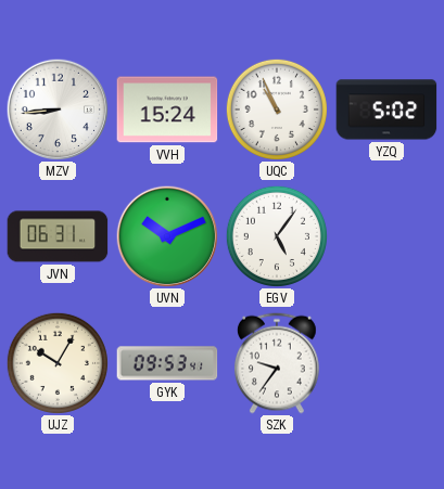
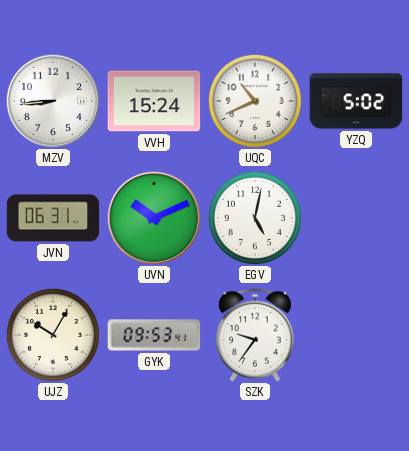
UQC: 10:56 -> 10:41
EGV: 5:06 -> 5:02
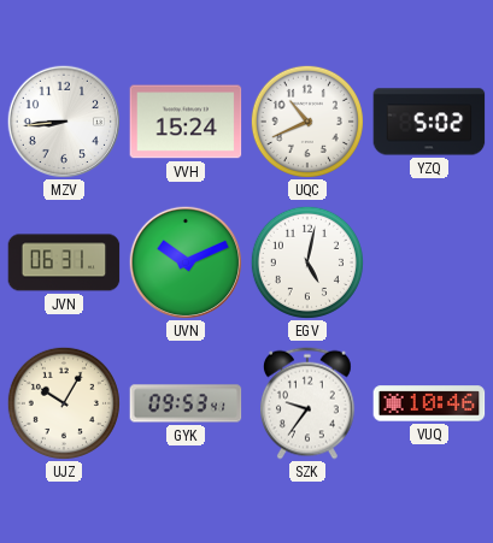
VUQ: none -> 10:46
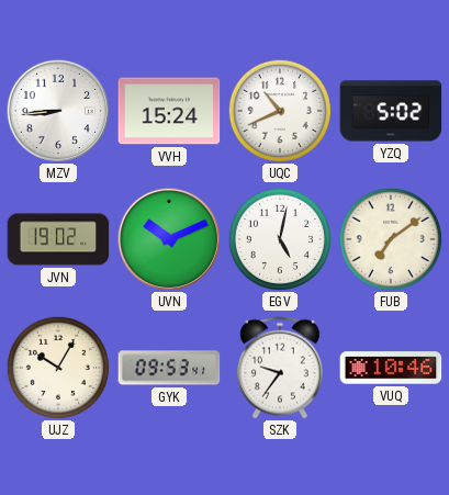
JVN: 06:31 -> 19:02
FUB: none -> 7:09
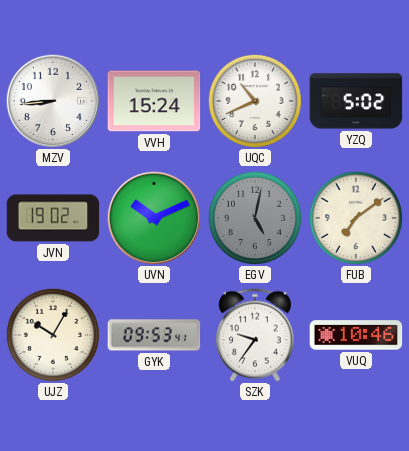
EGV dial: white -> grey
